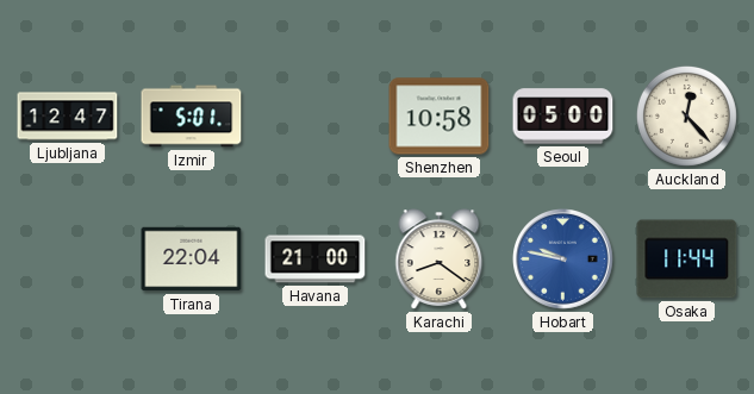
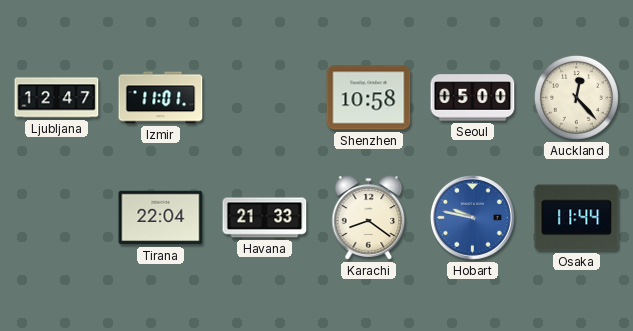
Izmir: 5:01 -> 11:01
Havana: 21:00 -> 21:33
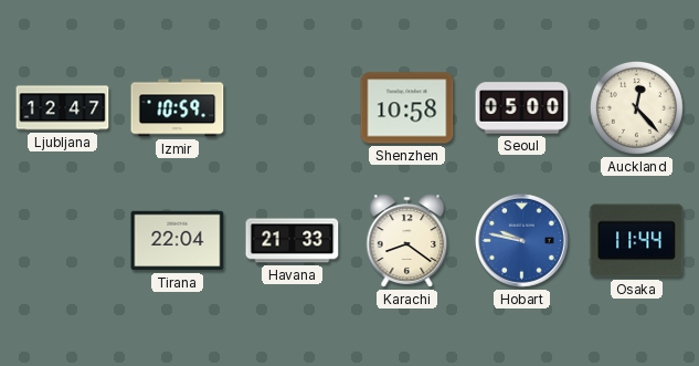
Izmir: 11:01 -> 10:59
